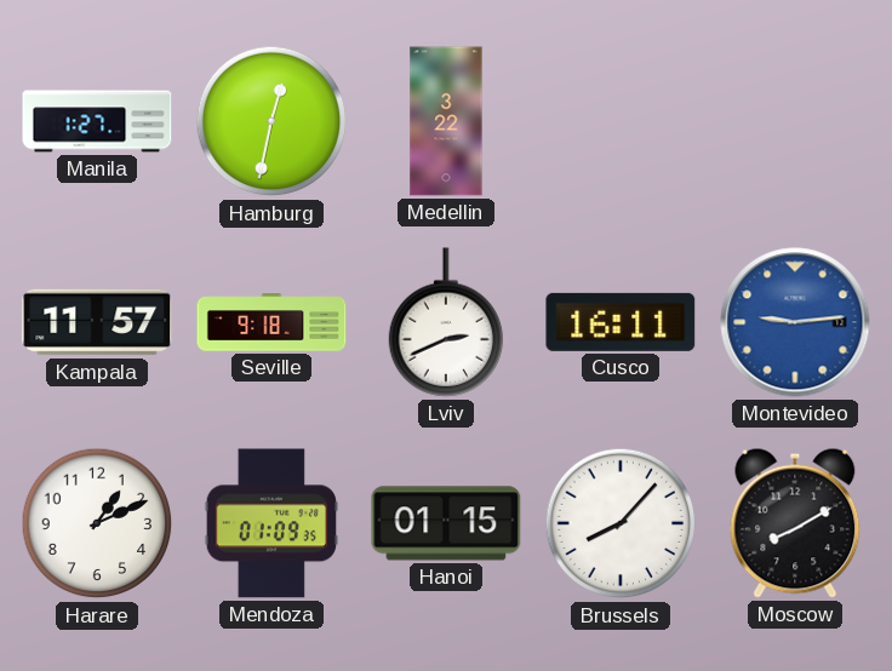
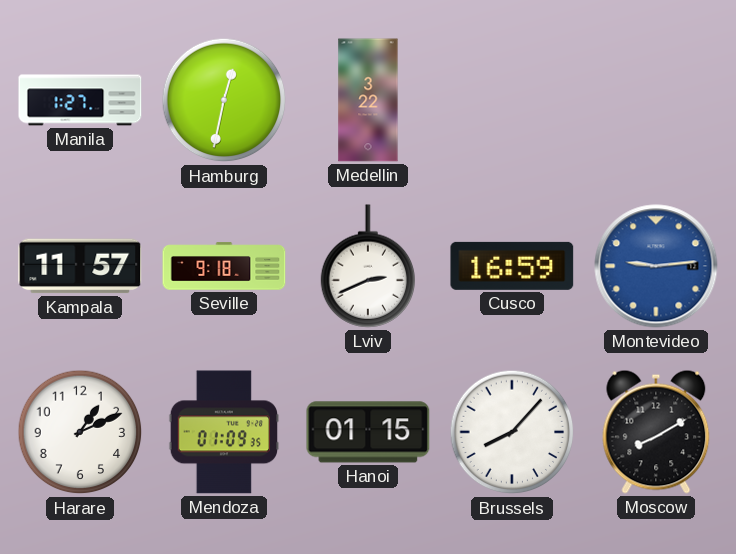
Cusco: 16:11 -> 16:59
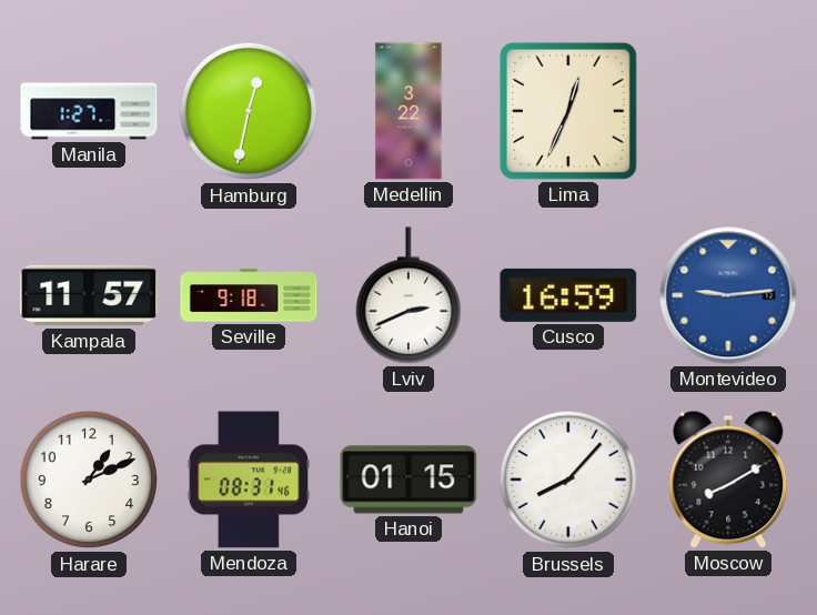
Lima: none -> 12:34
Mendoza: 01:09 -> 08:31
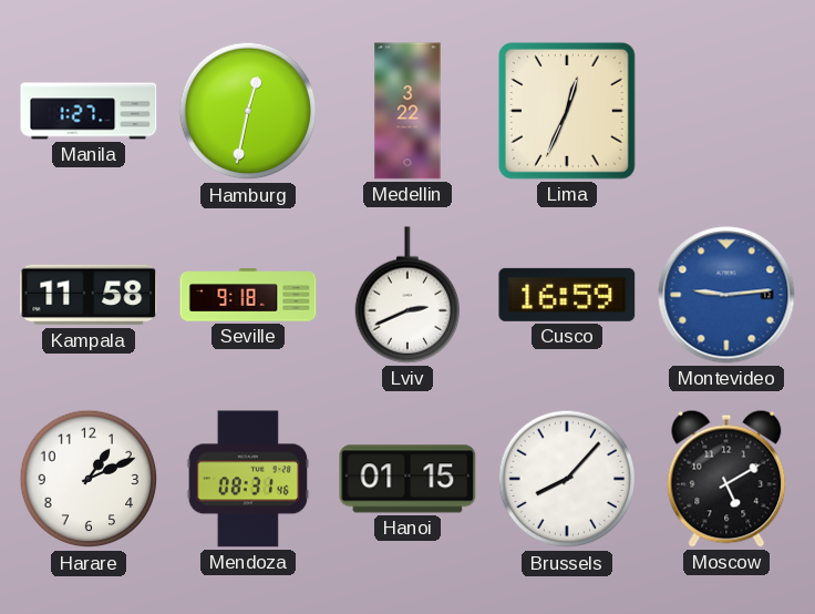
Kampala: 11:57 -> 11:58
Moscow: 8:10 -> 5:10
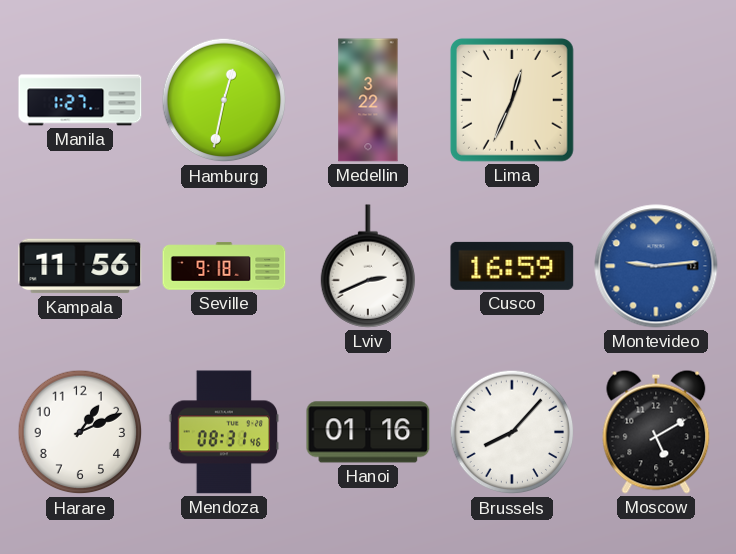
Kampala: 11:58 -> 11:56
Hanoi: 01:15 -> 01:16
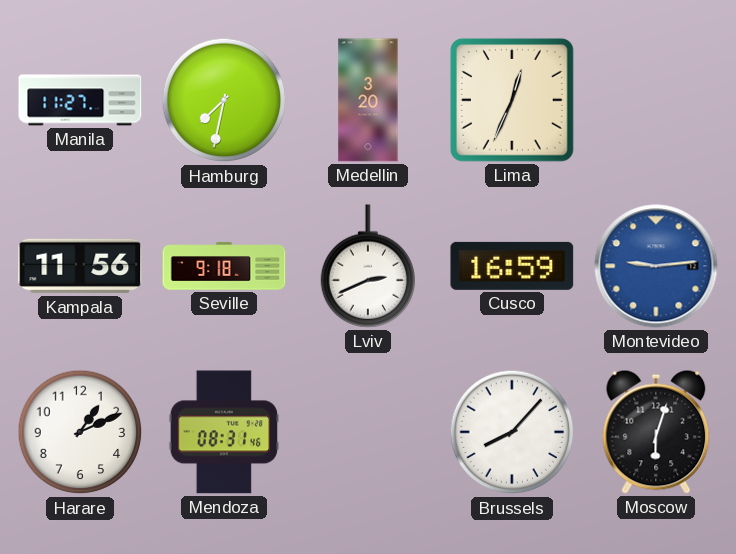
Manila: 1:27 -> 11:27
Hamburg: 12:32 -> 7:32
Medellin: 3:22 -> 3:20
Hanoi: 01:16 -> none
Moscow: 5:10 -> 6:03
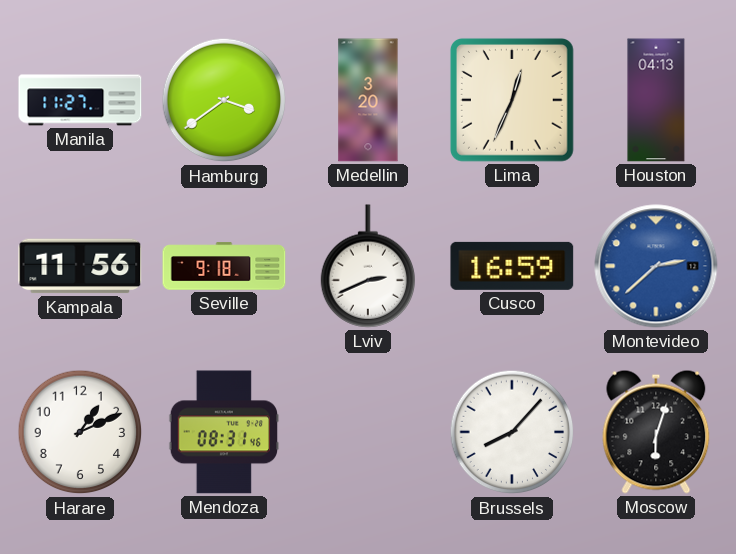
Hamburg: 7:32 -> 3:39
Houston: none -> 04:13
Montevideo: 9:14 -> 2:38
